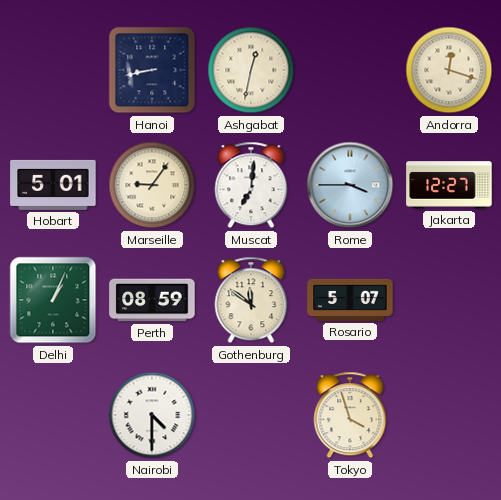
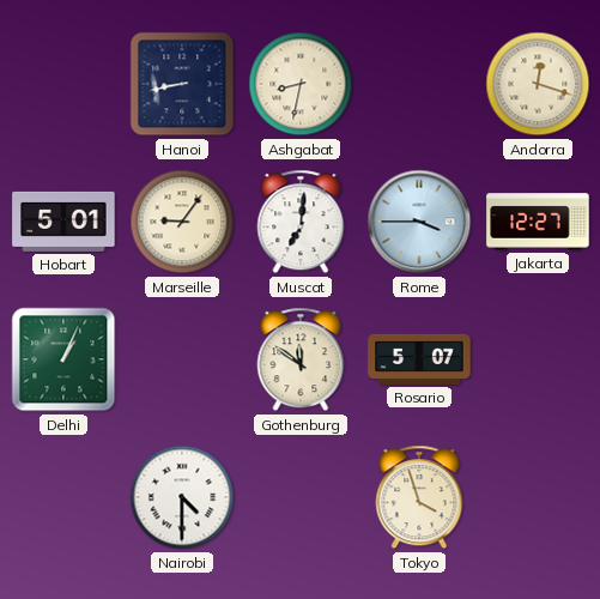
Ashgabat: 12:32 -> 8:32
Perth: 08:59 -> none
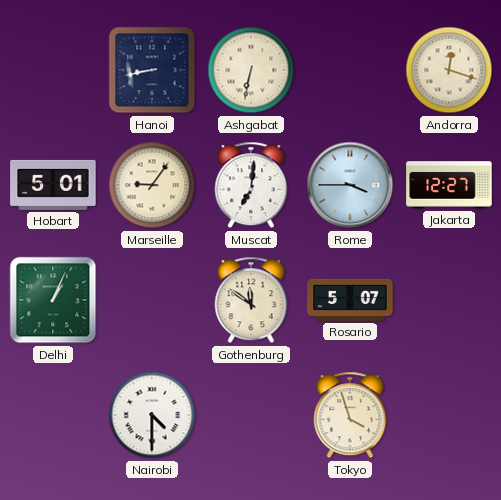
Ashgabat: 8:32 -> 6:32
